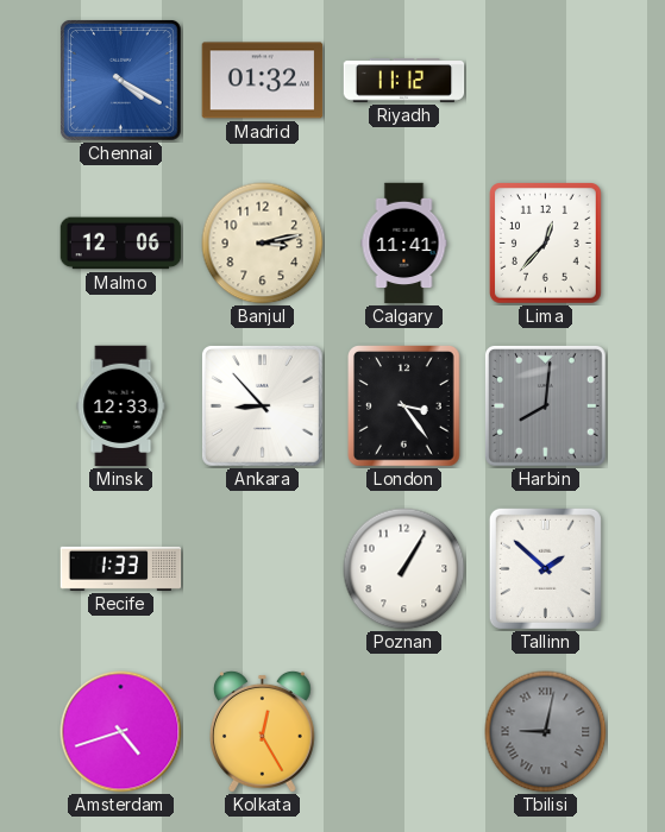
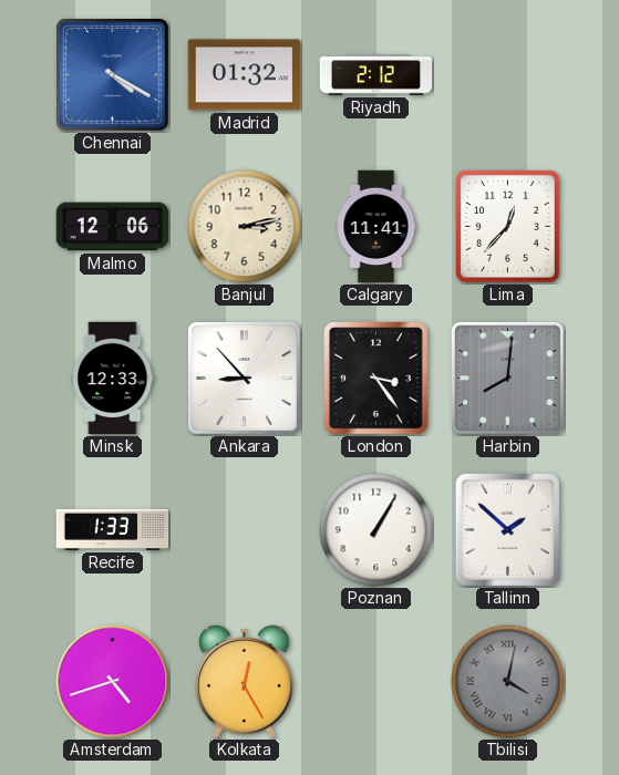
Riyadh: 11:12 -> 2:12
Tbilisi: 9:02 -> 4:02
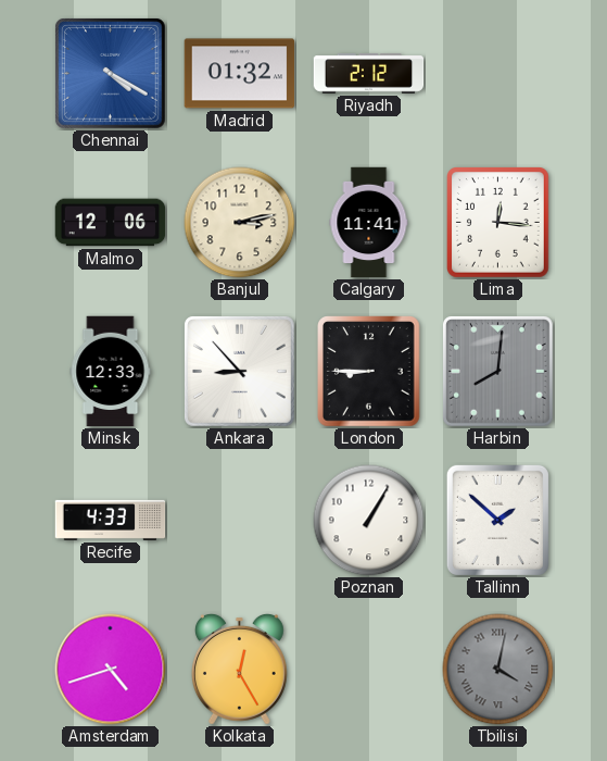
Lima: 12:37 -> 12:16
London: 3:24 -> 8:45
Recife: 1:33 -> 4:33
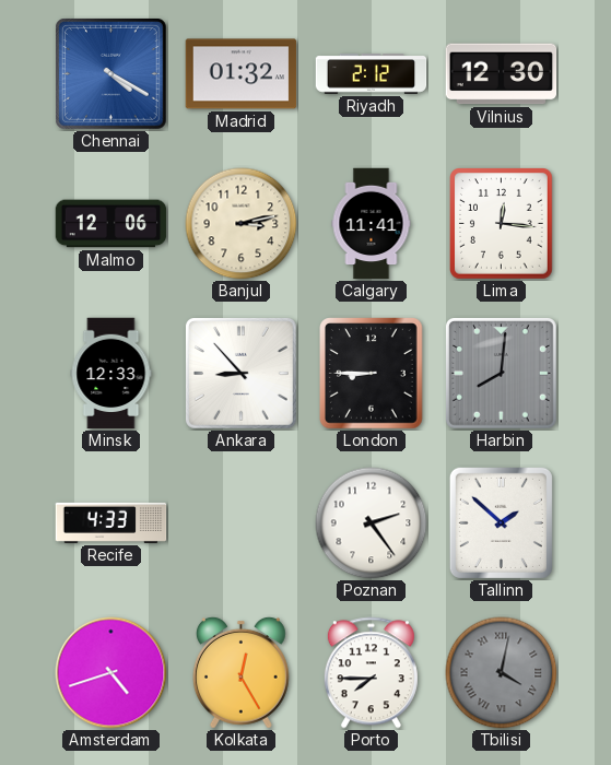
Vilnius: none -> 12:30
Poznan: 1:05 -> 2:24
Porto: none -> 7:45
